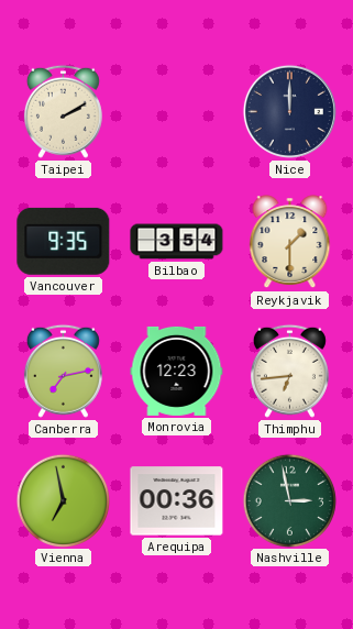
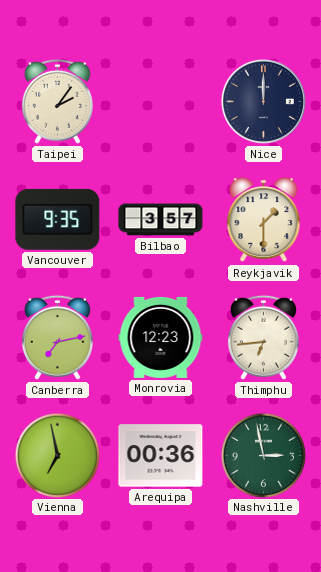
Taipei: 2:10 -> 2:06
Bilbao: 3:54 -> 3:57
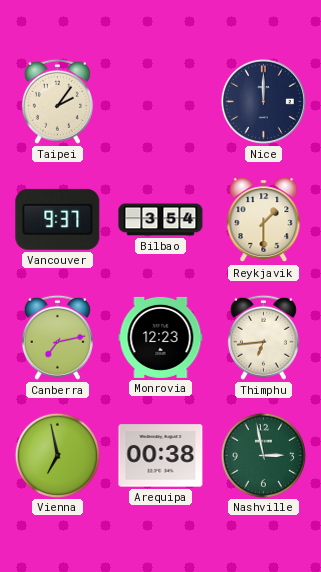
Vancouver: 9:35 -> 9:37
Bilbao: 3:57 -> 3:54
Arequipa: 00:36 -> 00:38
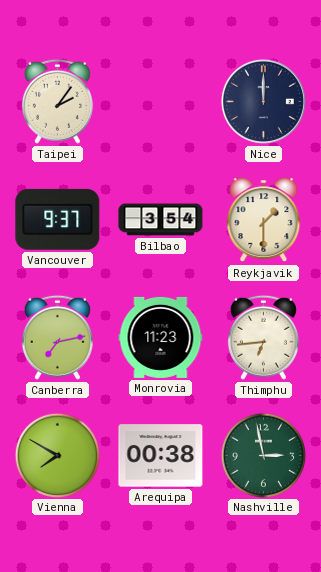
Monrovia: 12:23 -> 11:23
Vienna: 6:58 -> 7:50
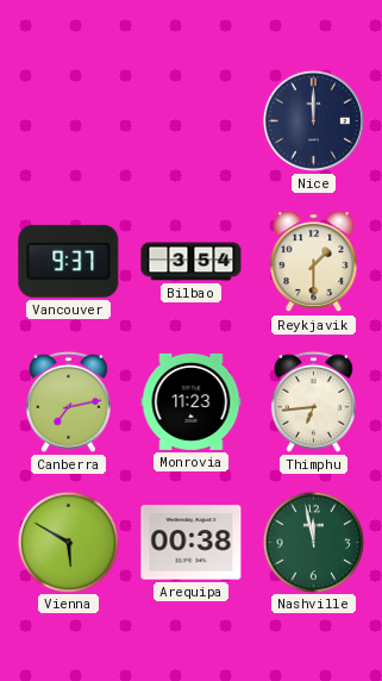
Taipei: 2:06 -> none
Vienna: 7:50 -> 5:50
Nashville: 2:58 -> 11:58
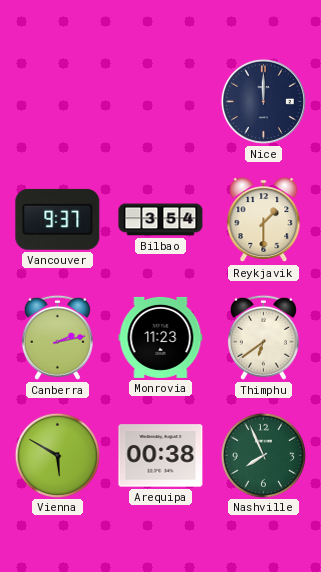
Canberra: 7:13 -> 2:13
Thimphu: 6:44 -> 6:39
Nashville: 11:58 -> 7:56
